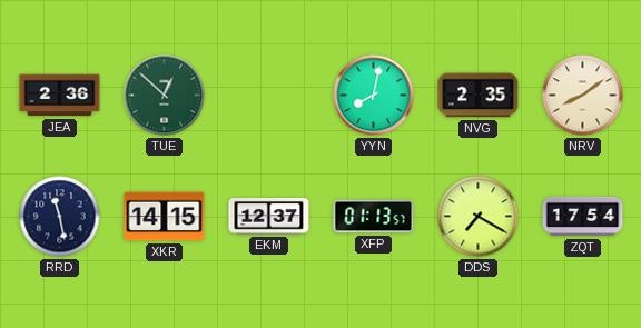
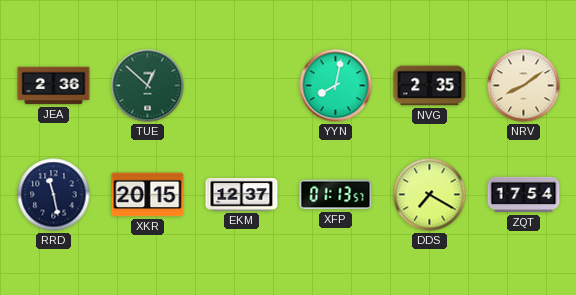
XKR: 14:15 -> 20:15
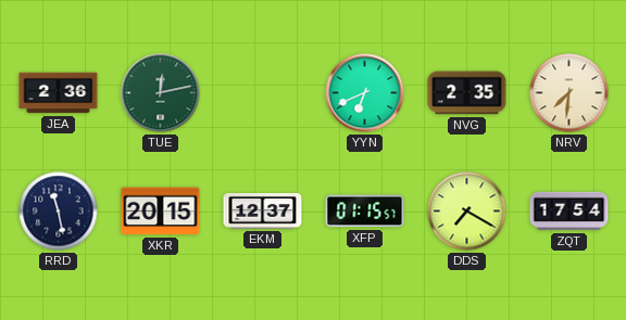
TUE: 12:52 -> 12:13
YYN: 8:02 -> 6:41
NRV: 8:09 -> 7:31
XFP: 01:13 -> 01:15
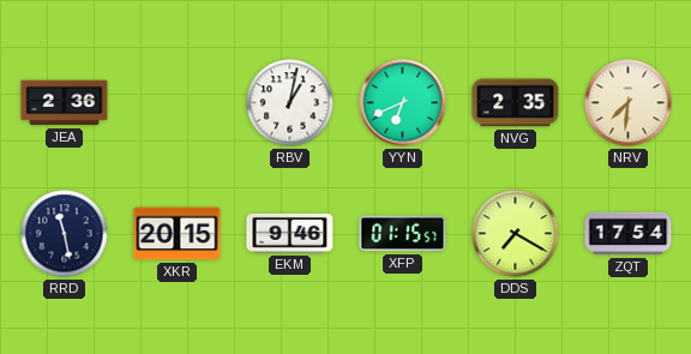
TUE: 12:13 -> none
RBV: none -> 1:02
EKM: 12:37 -> 9:46
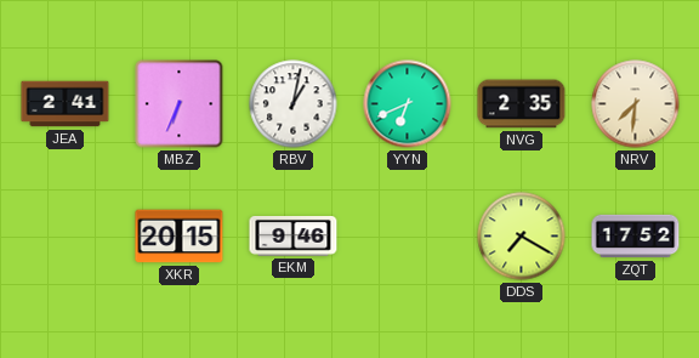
JEA: 2:36 -> 2:41
MBZ: none -> 6:34
RRD: 11:28 -> none
XFP: 01:15 -> none
ZQT: 17:54 -> 17:52
